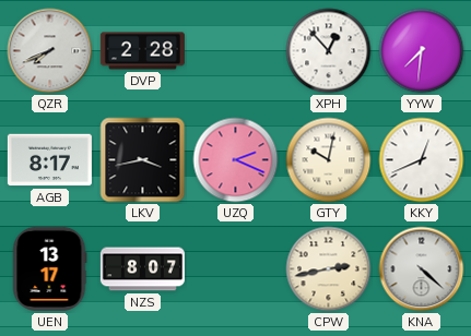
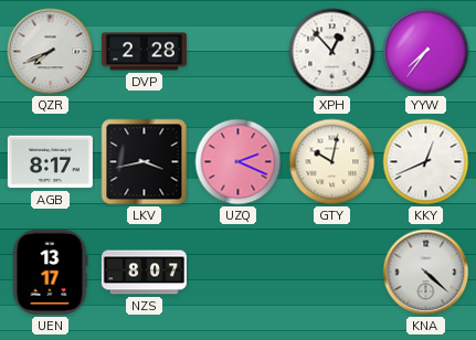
YYW: 7:31 -> 7:36
CPW: 2:43 -> none
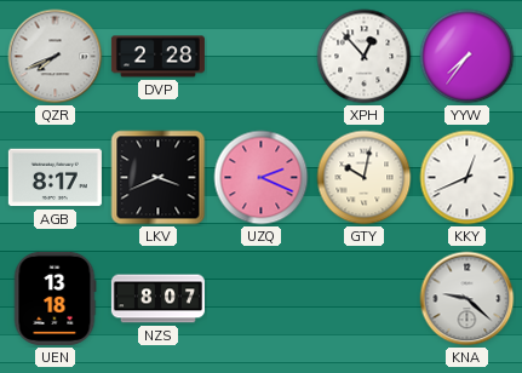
LKV: 3:43 -> 3:41
UEN: 13:17 -> 13:18
KNA: 4:22 -> 9:22
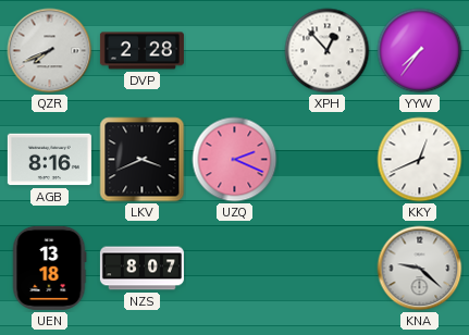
AGB: 8:17 -> 8:16
GTY: 10:02 -> none
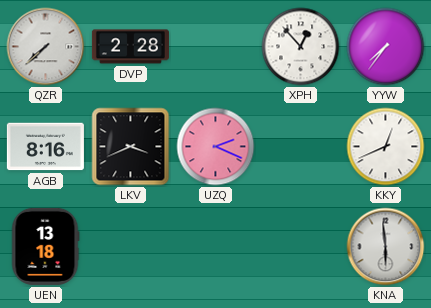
QZR: 7:41 -> 7:38
NZS: 8:07 -> none
KNA: 9:22 -> 5:59
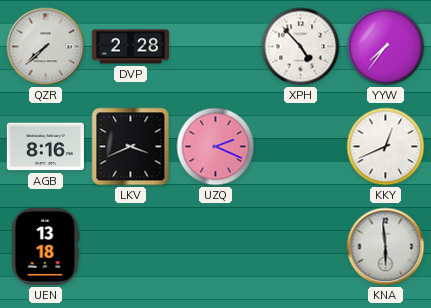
XPH: 12:53 -> 4:53
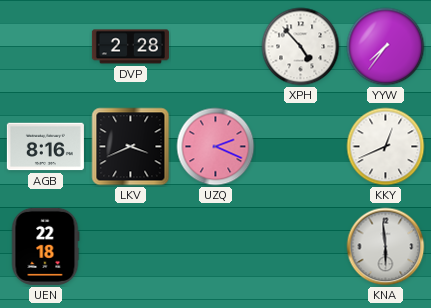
QZR: 7:38 -> none
UEN: 13:18 -> 22:18
